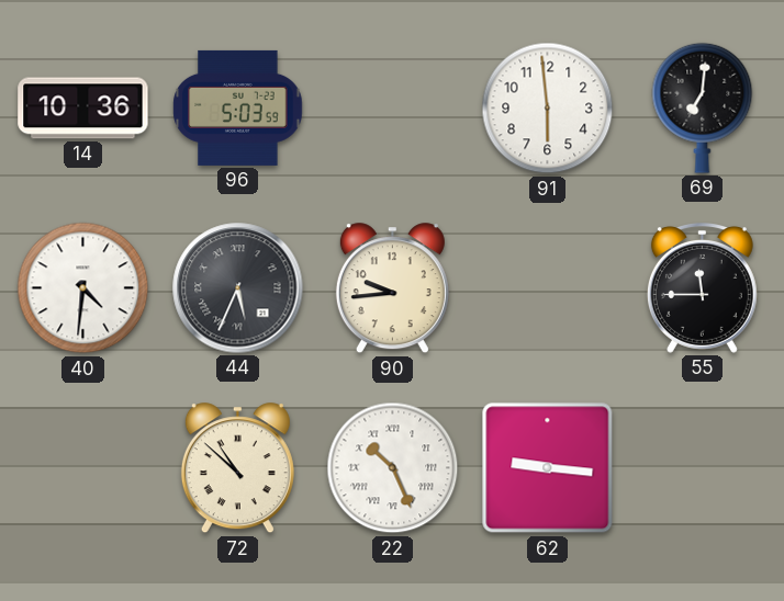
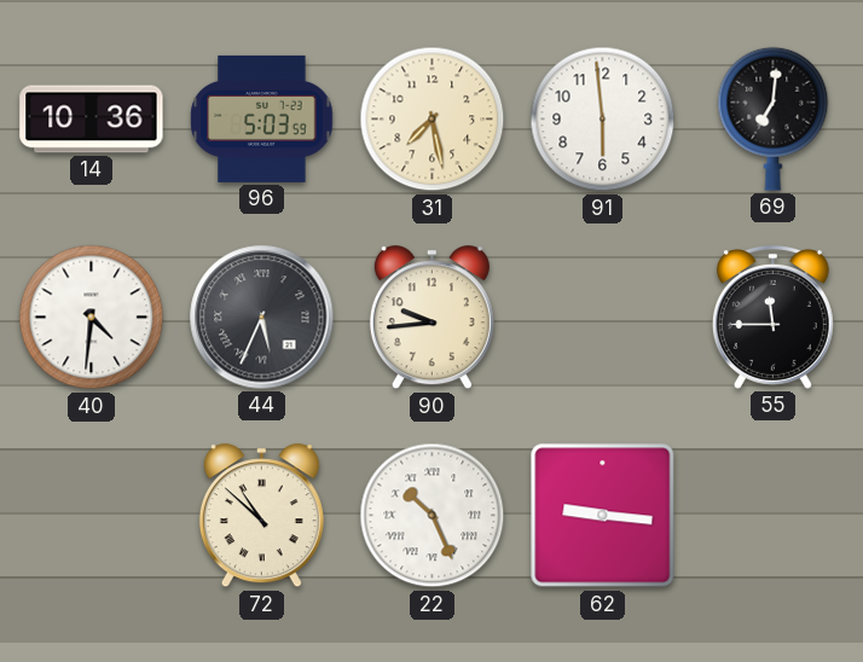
31: none -> 7:28
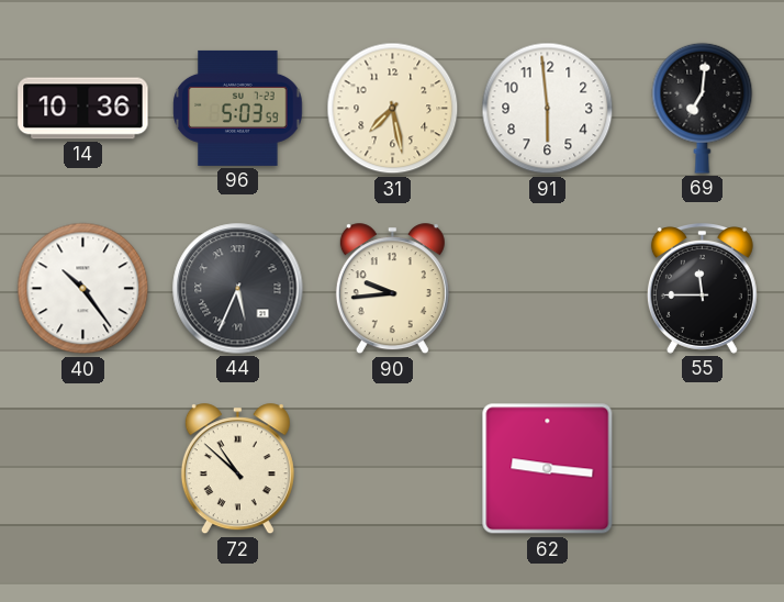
40: 4:31 -> 10:24
22: 10:26 -> none
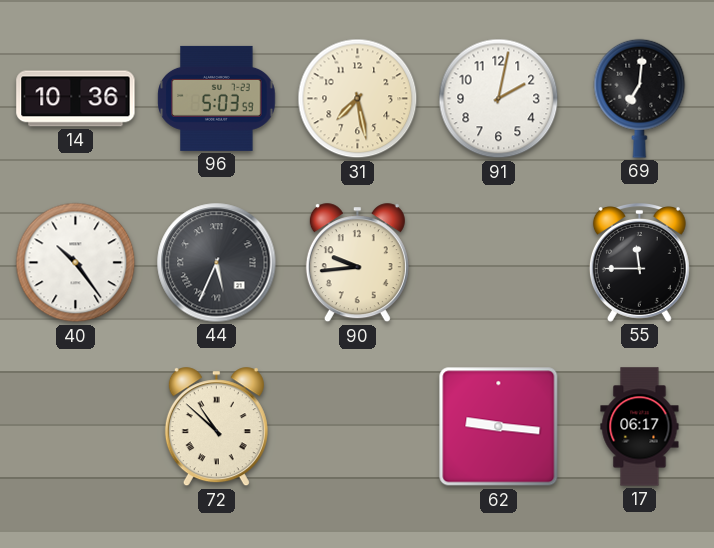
91: 5:59 -> 2:02
17: none -> 06:17
